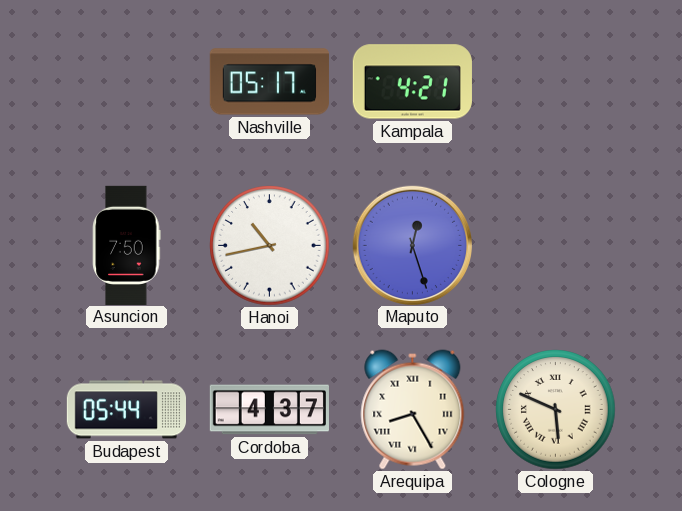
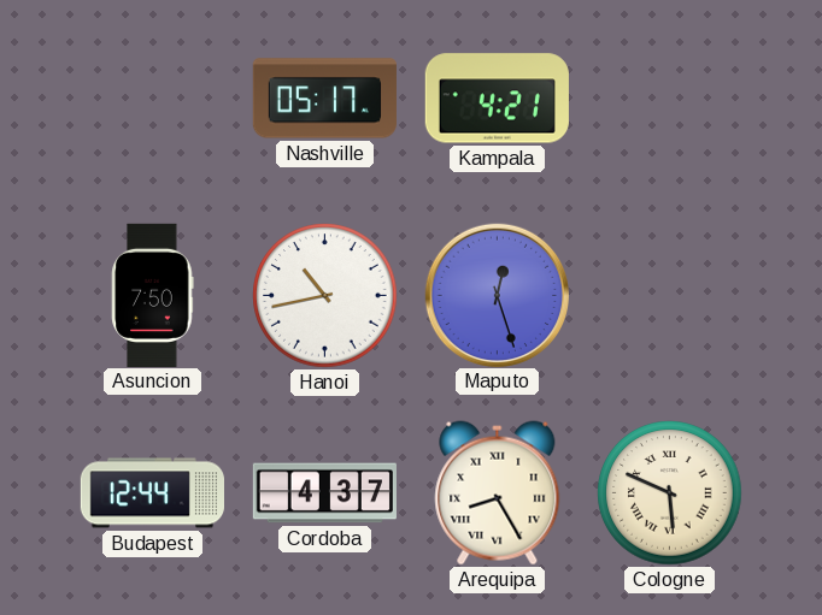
Budapest: 05:44 -> 12:44
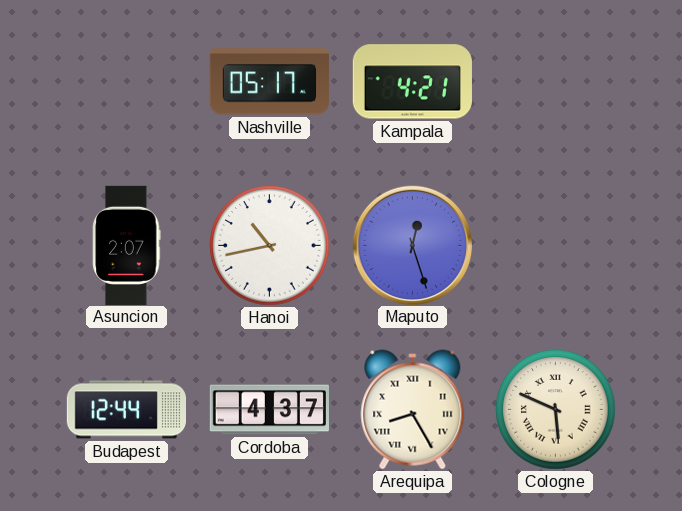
Asuncion: 7:50 -> 2:07
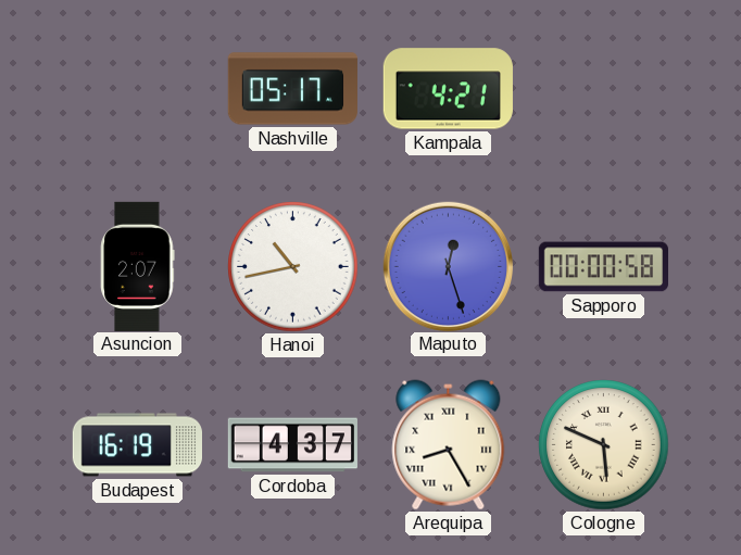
Sapporo: none -> 00:00
Budapest: 12:44 -> 16:19
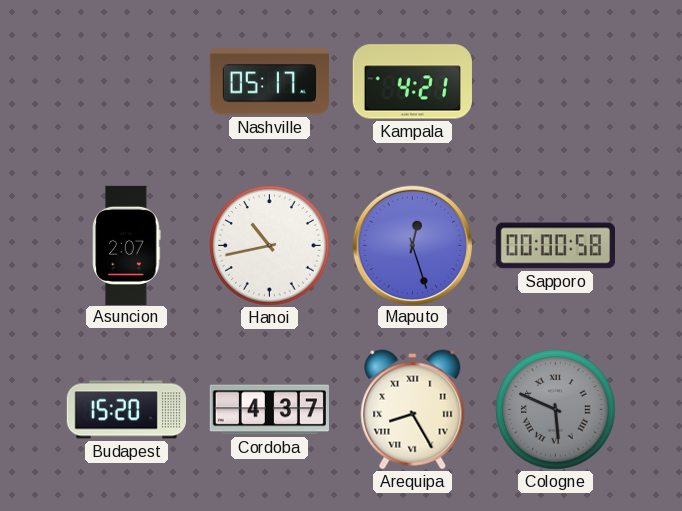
Budapest: 16:19 -> 15:20
Cologne dial: cream -> grey
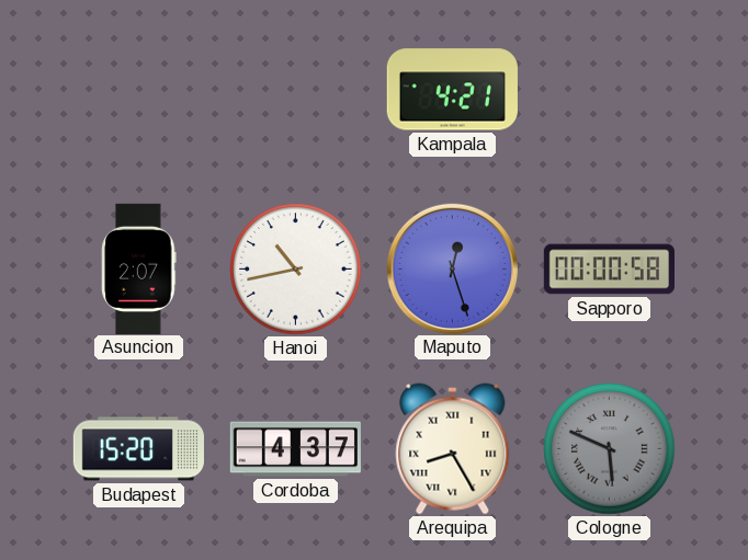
Nashville: 05:17 -> none
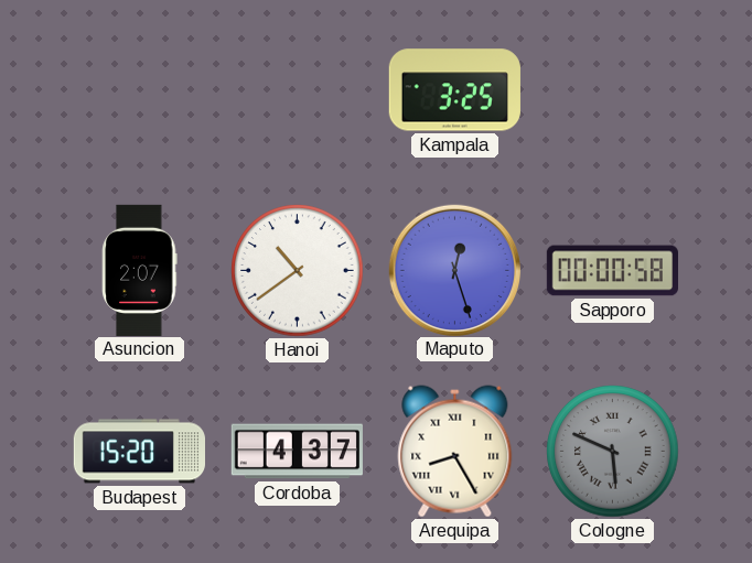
Kampala: 4:21 -> 3:25
Hanoi: 10:43 -> 10:39
